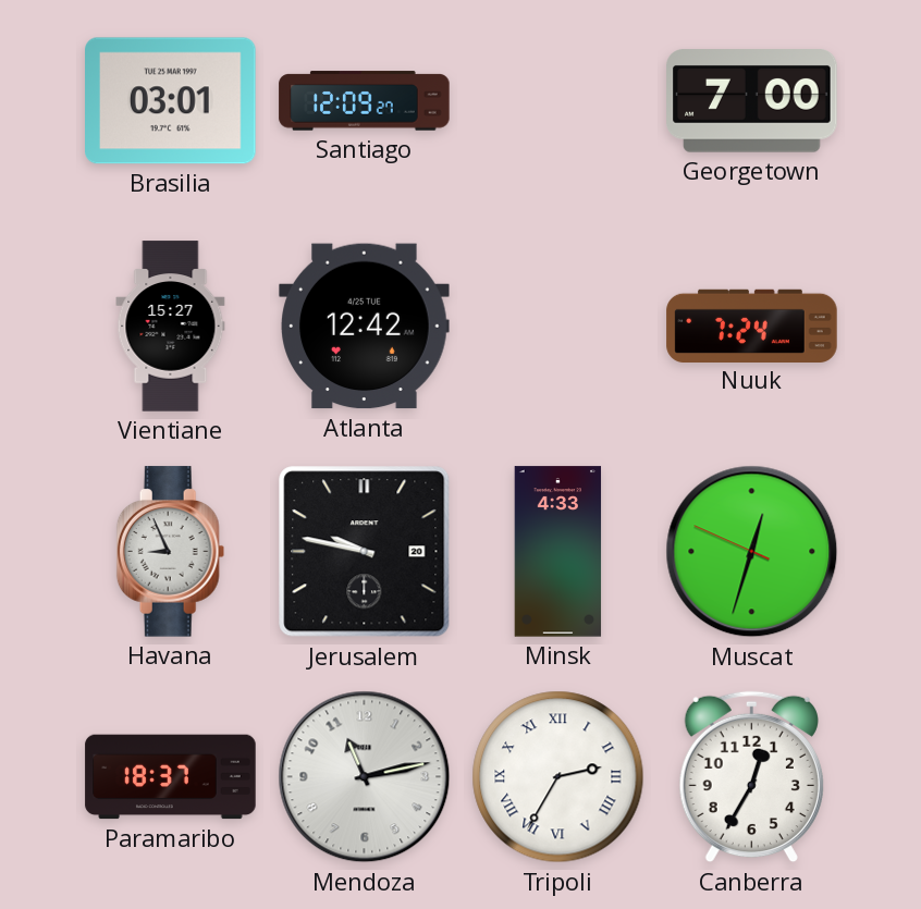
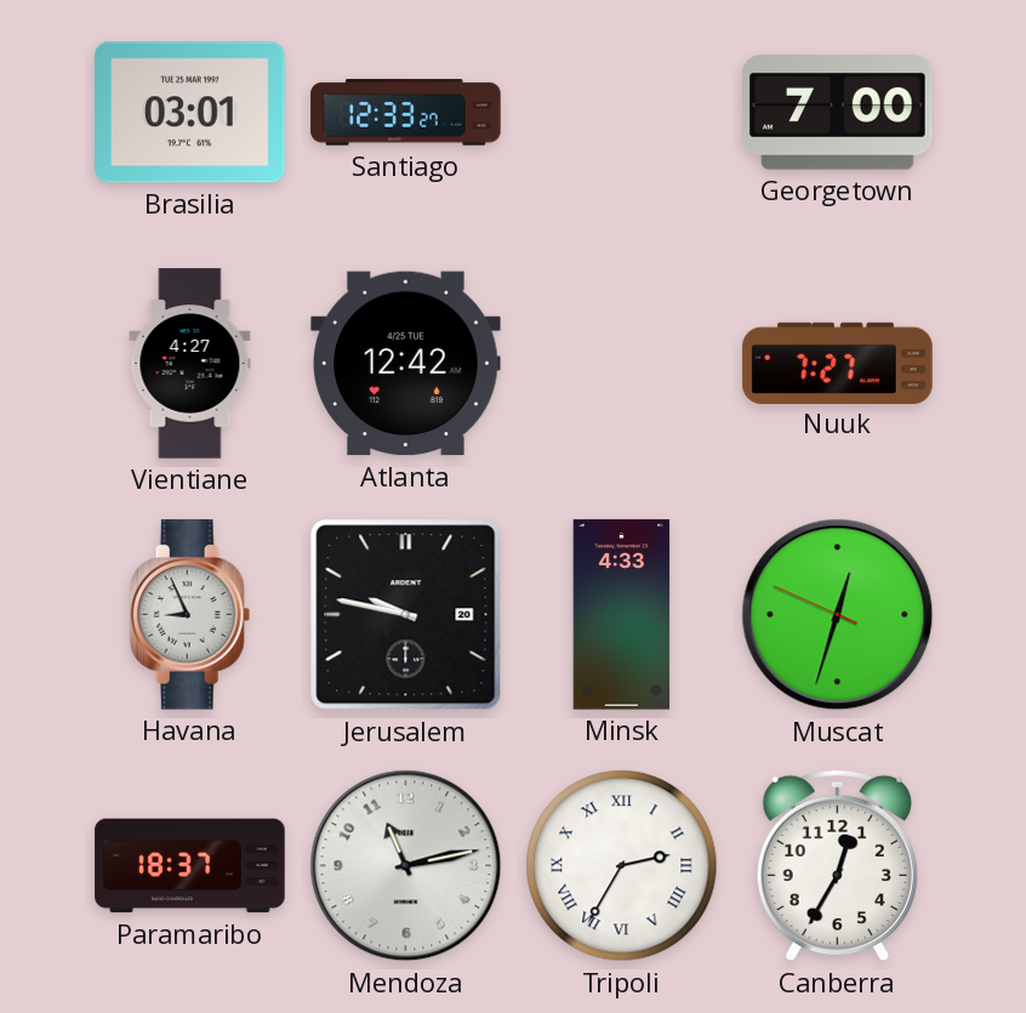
Santiago: 12:09 -> 12:33
Vientiane: 15:27 -> 4:27
Nuuk: 7:24 -> 7:27
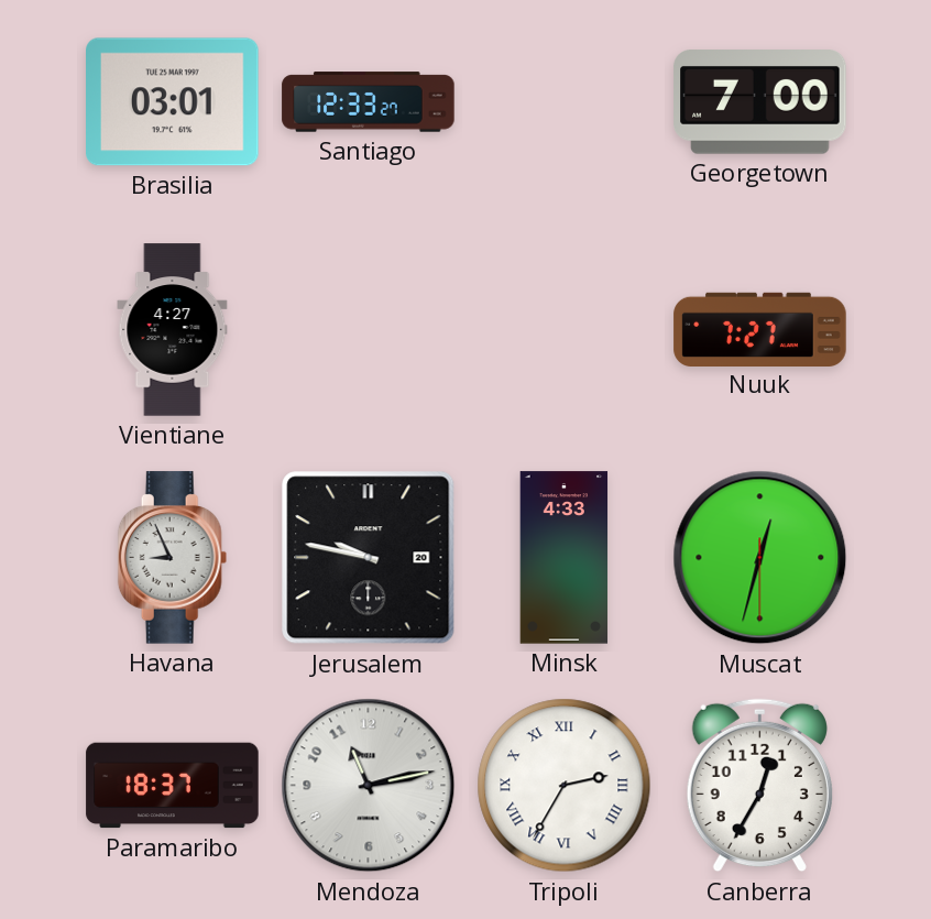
Atlanta: 12:42 -> none
Muscat: 12:32:49 -> 12:32:30
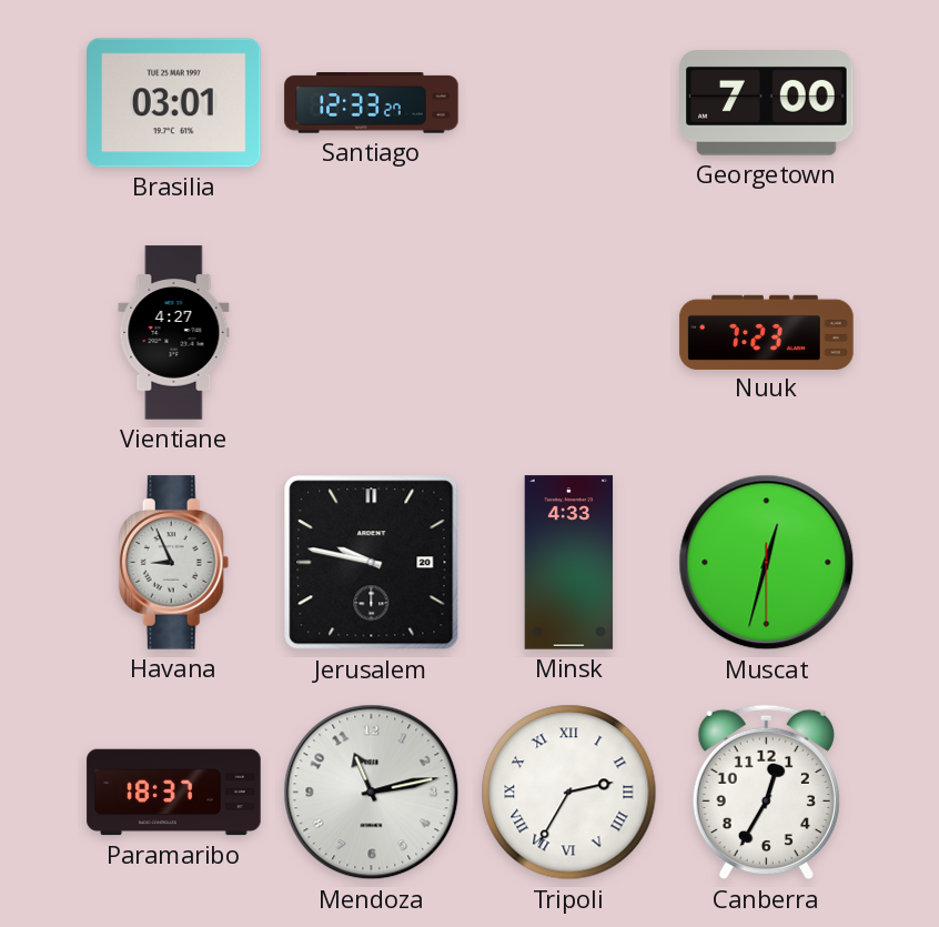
Nuuk: 7:27 -> 7:23
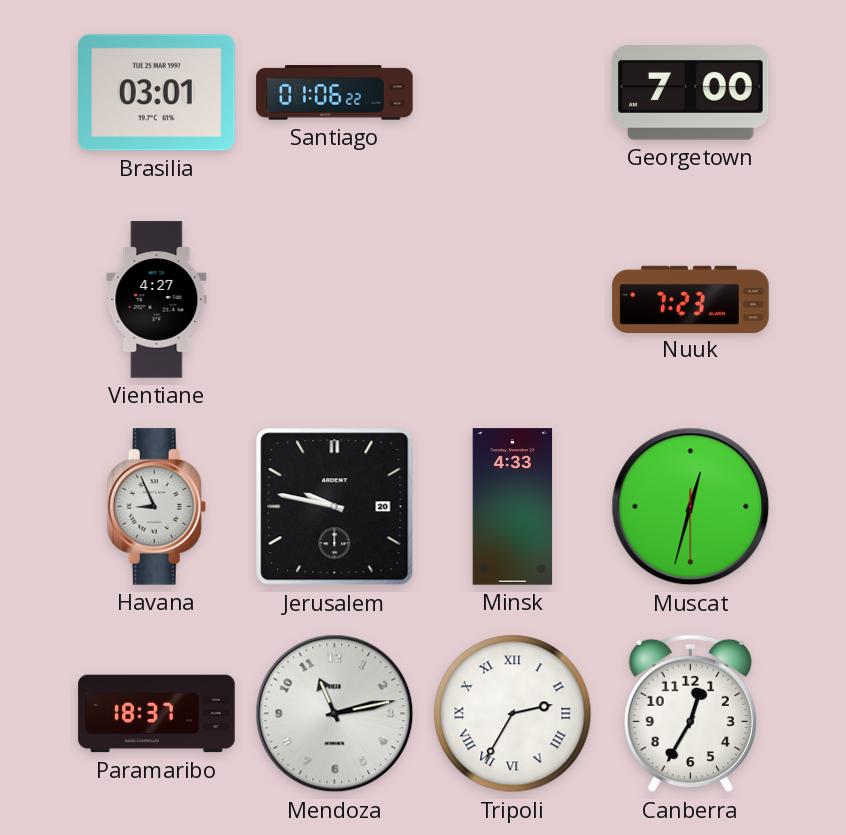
Santiago: 12:33 -> 01:06
